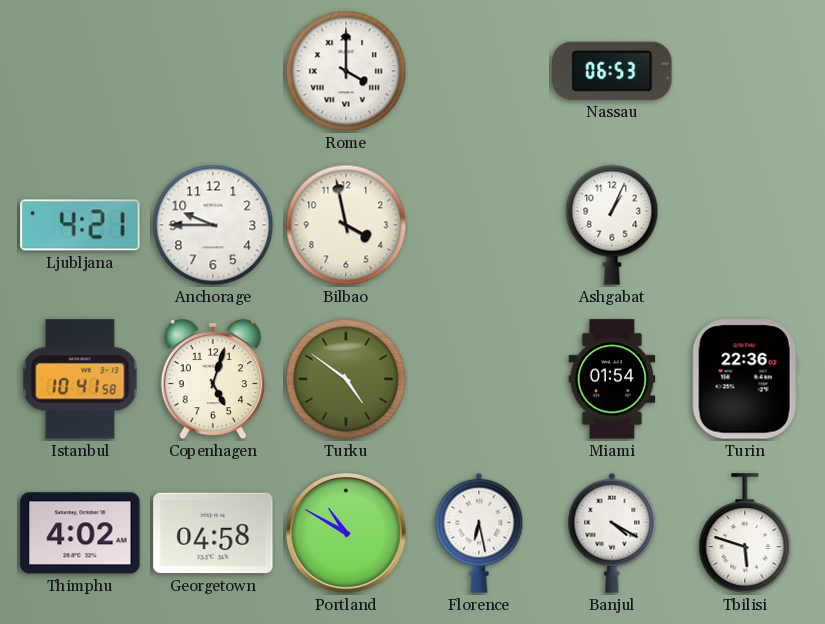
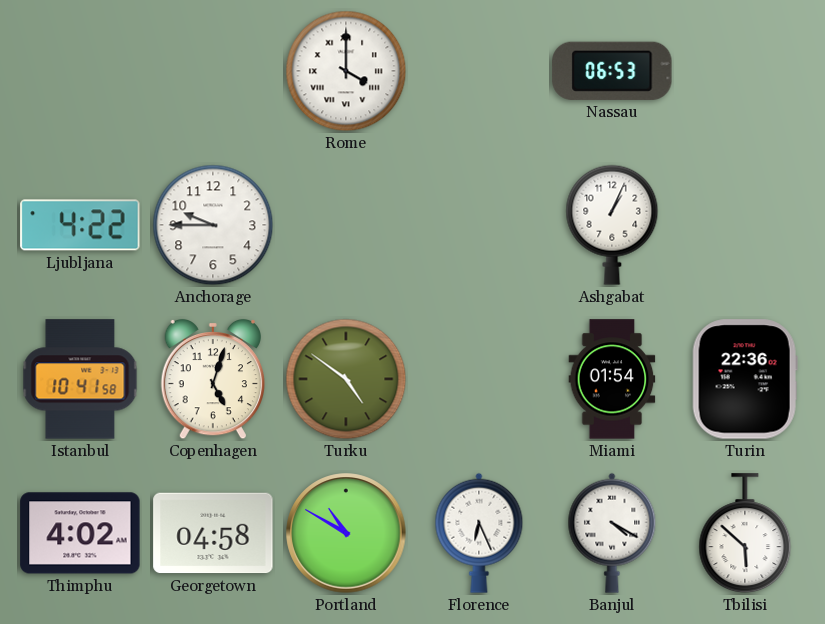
Ljubljana: 4:21 -> 4:22
Bilbao: 3:58 -> none
Florence: 6:28 -> 6:26
Tbilisi: 5:48 -> 5:52
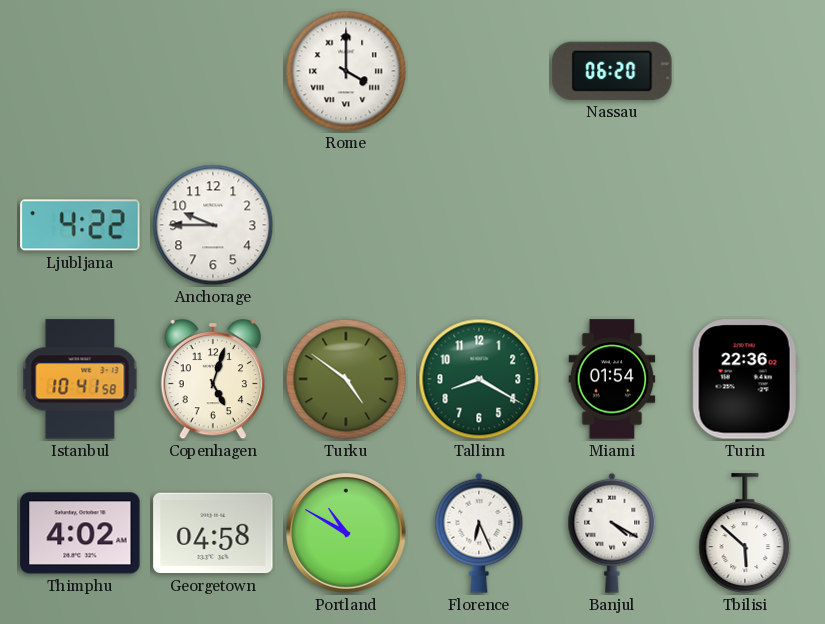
Nassau: 06:53 -> 06:20
Ashgabat: 1:04 -> none
Tallinn: none -> 8:20
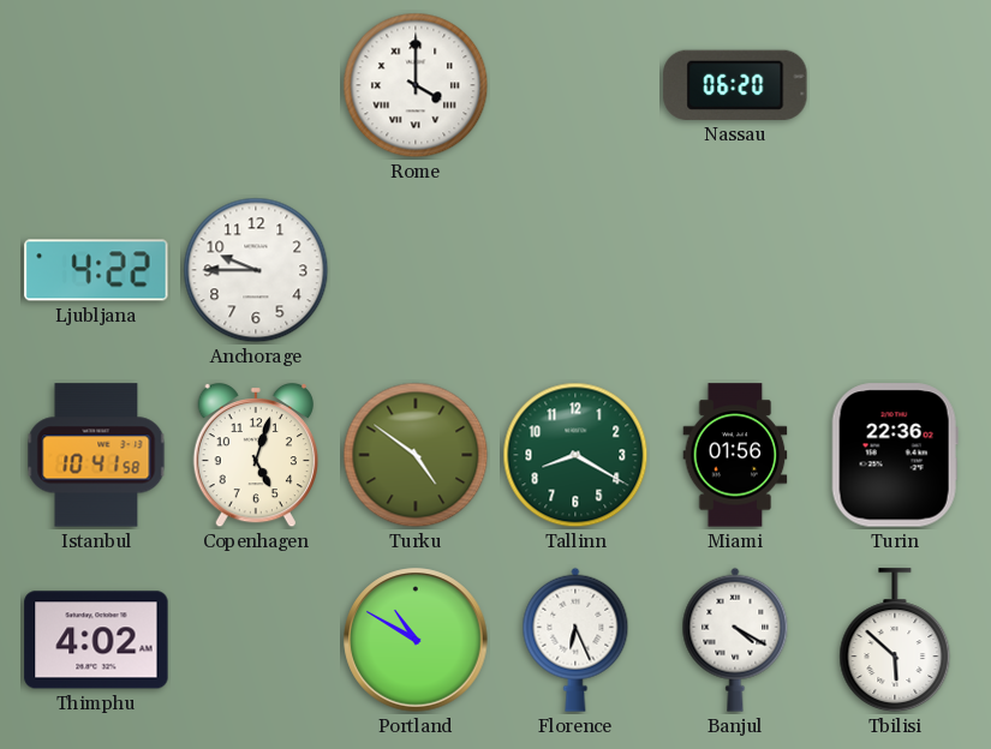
Miami: 01:54 -> 01:56
Georgetown: 04:58 -> none
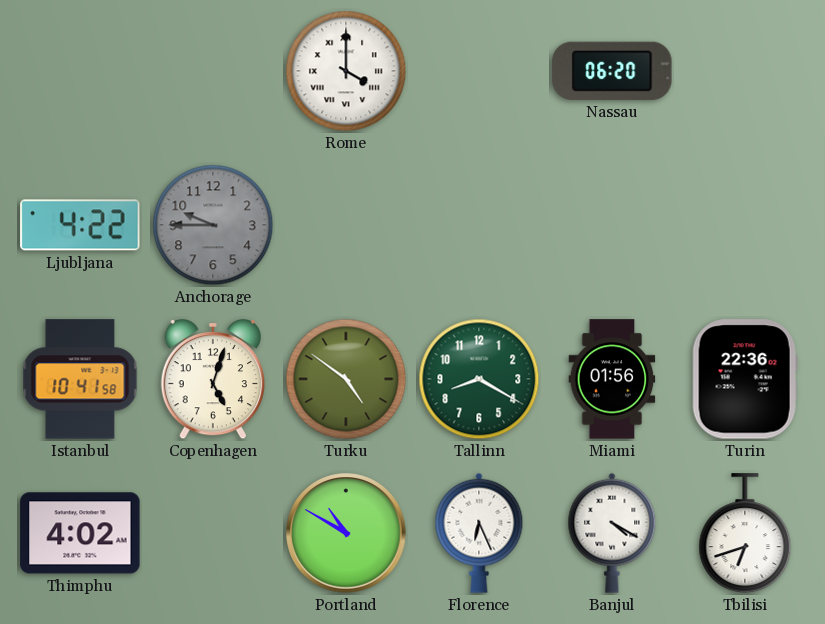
Anchorage dial: white -> grey
Tbilisi: 5:52 -> 6:42
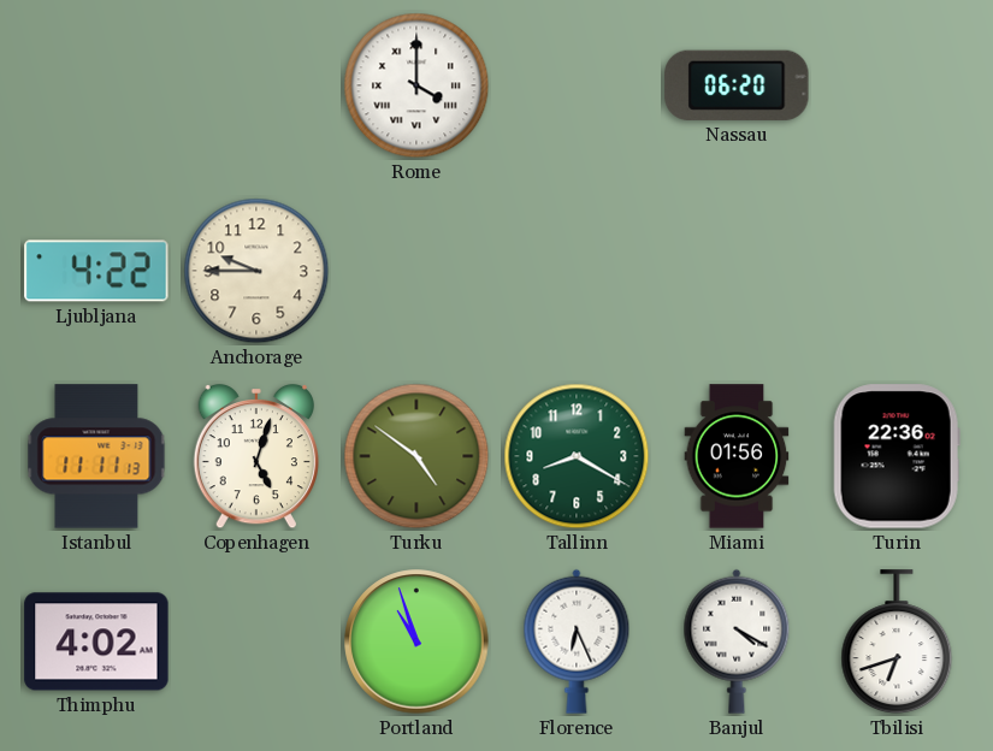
Anchorage dial: grey -> cream
Istanbul: 10:41 -> 11:11
Portland: 10:50 -> 10:57
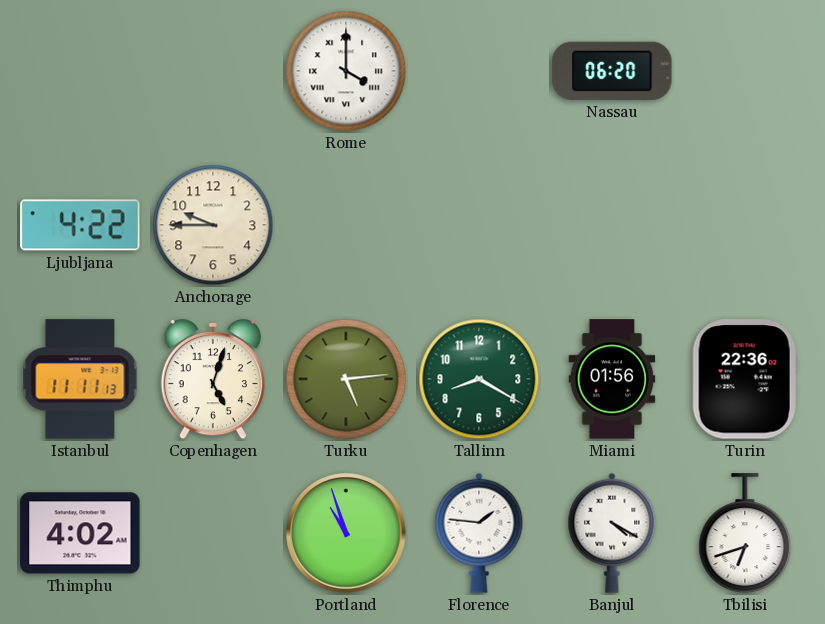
Turku: 4:51 -> 5:14
Florence: 6:26 -> 1:46
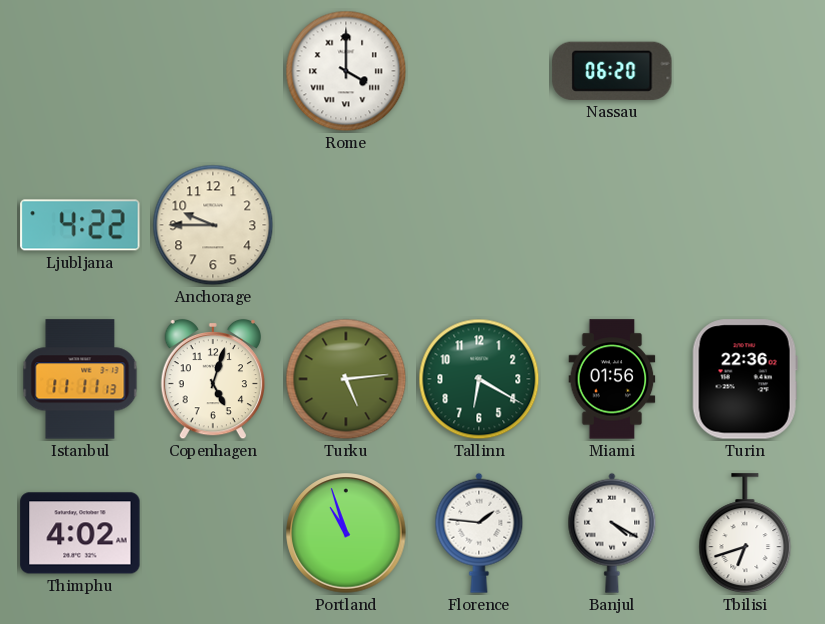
Tallinn: 8:20 -> 6:20
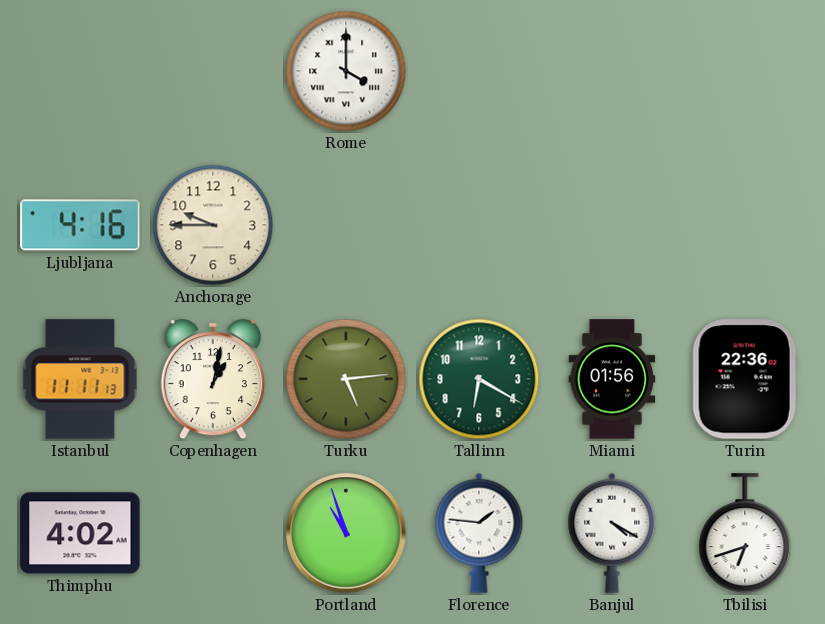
Nassau: 06:20 -> none
Ljubljana: 4:22 -> 4:16
Copenhagen: 5:03 -> 1:02
